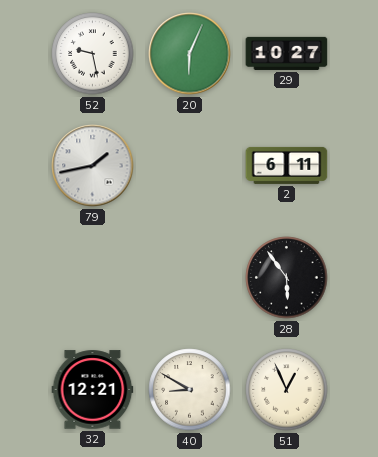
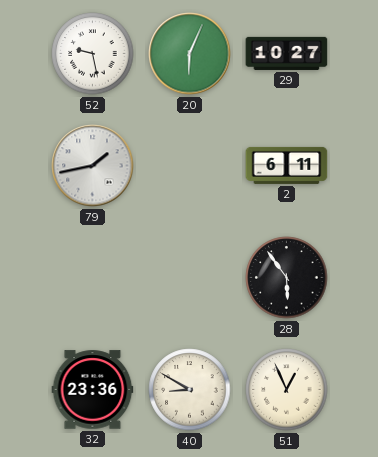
32: 12:21 -> 23:36
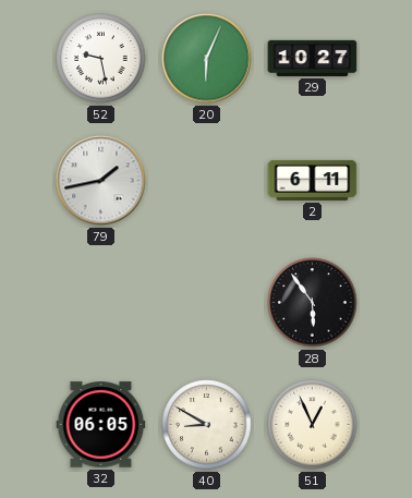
32: 23:36 -> 06:05
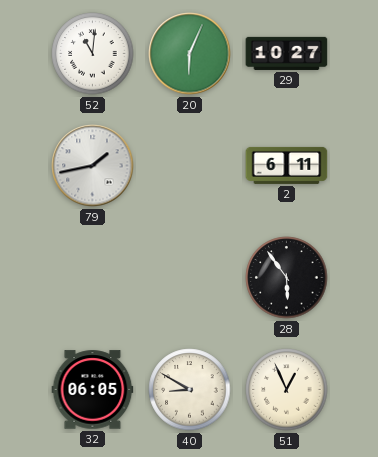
52: 9:28 -> 11:01
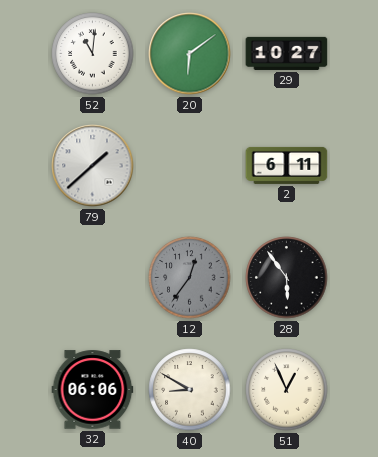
20: 6:04 -> 6:09
79: 1:43 -> 1:38
12: none -> 12:36
32: 06:05 -> 06:06
